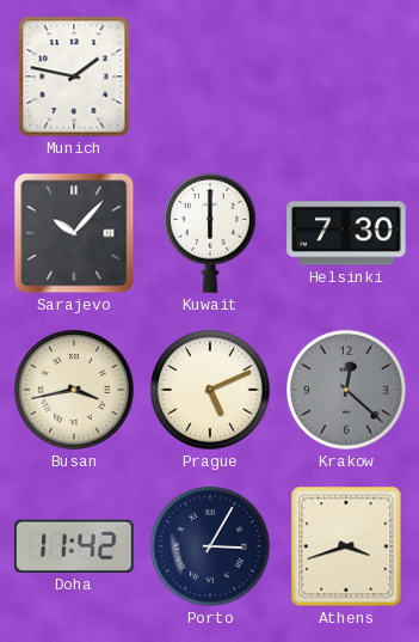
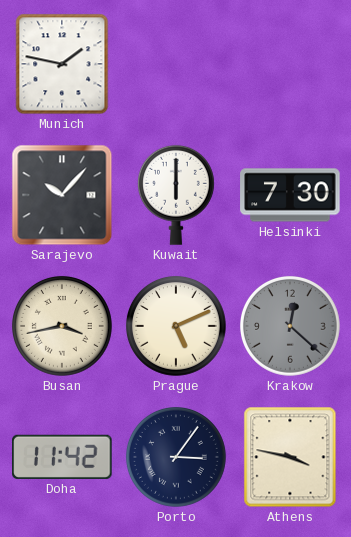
Porto: 3:05 -> 3:06
Athens: 3:42 -> 3:47
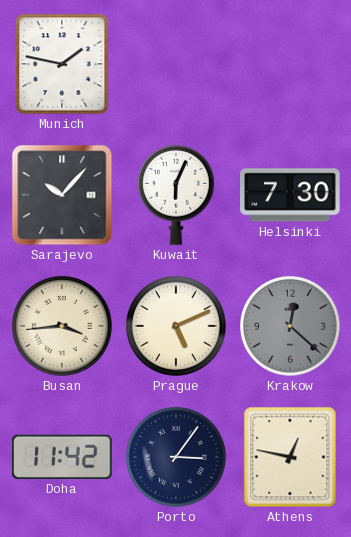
Kuwait: 6:00 -> 6:04
Busan: 3:43 -> 3:44
Athens: 3:47 -> 12:47
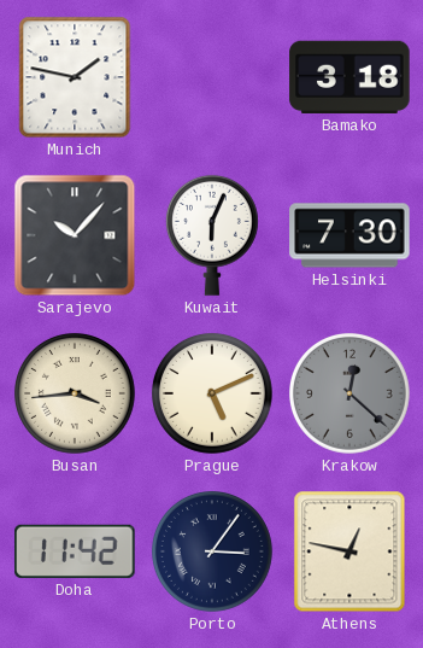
Bamako: none -> 3:18
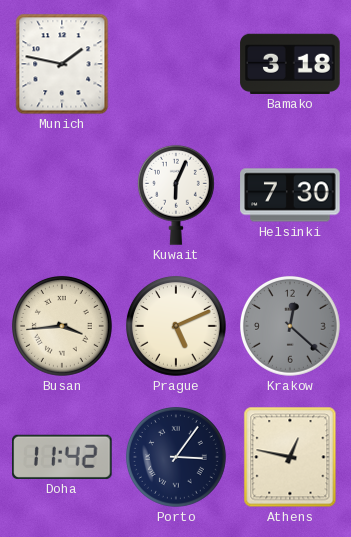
Sarajevo: 10:07 -> none
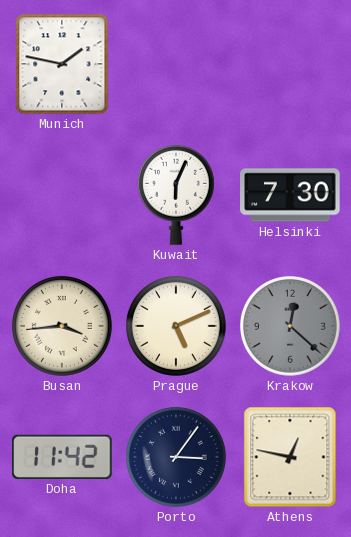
Bamako: 3:18 -> none
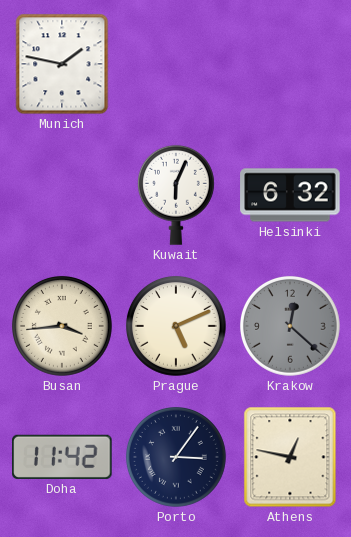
Helsinki: 7:30 -> 6:32
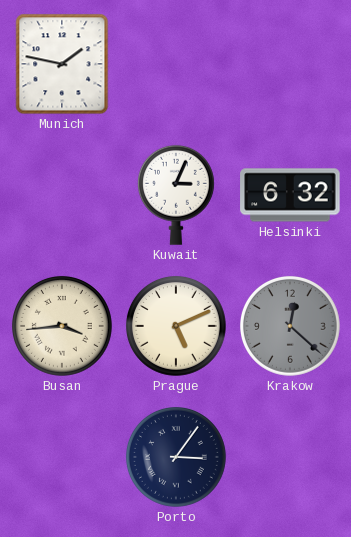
Kuwait: 6:04 -> 3:04
Doha: 11:42 -> none
Athens: 12:47 -> none
